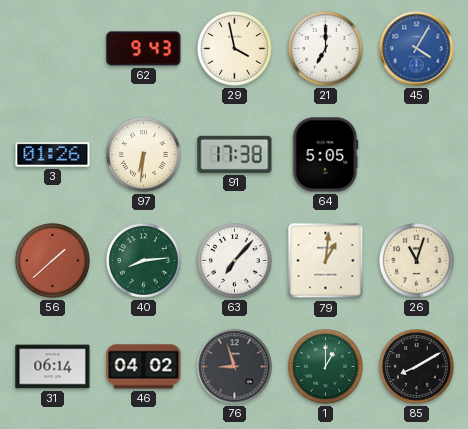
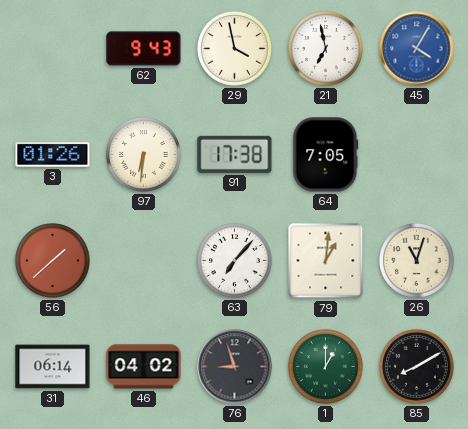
21: 7:00 -> 6:58
64: 5:05 -> 7:05
40: 8:14 -> none
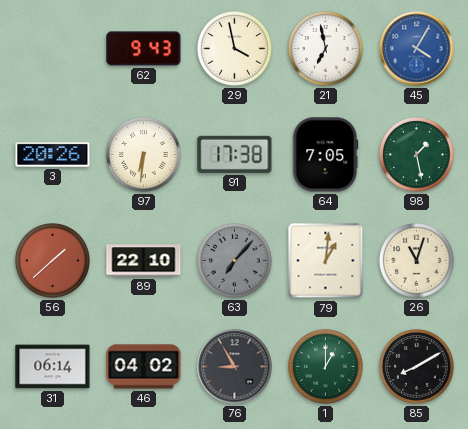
3: 01:26 -> 20:26
98: none -> 1:28
89: none -> 22:10
63 dial: white -> grey
76: 8:57 -> 8:55
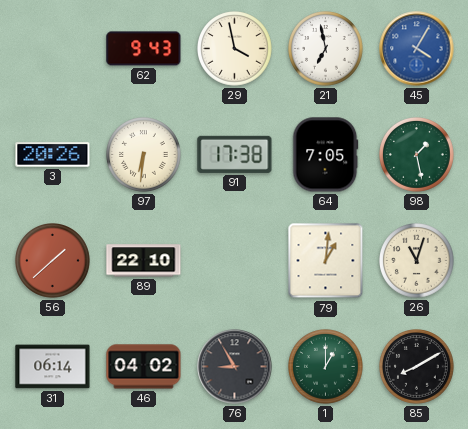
63: 7:07 -> none
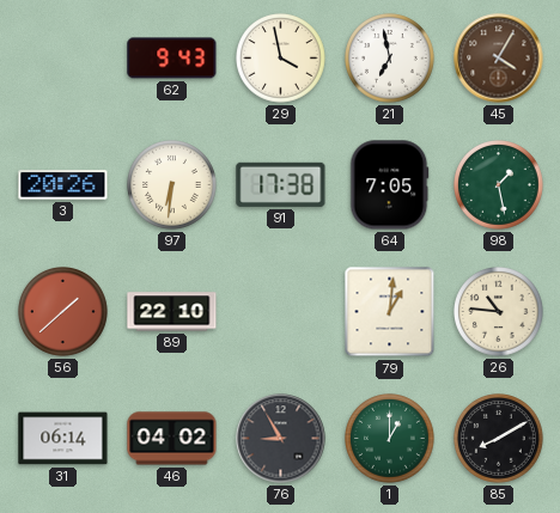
45 dial: blue -> brown
26: 11:03 -> 10:46
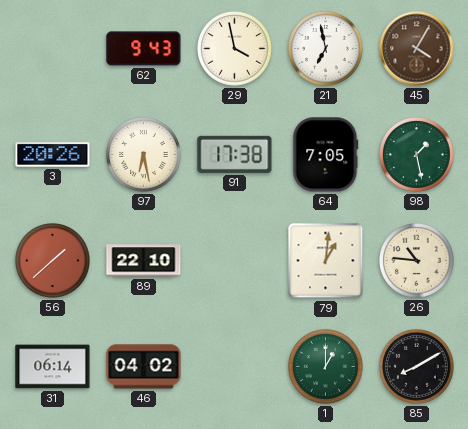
97: 6:31 -> 6:28
76: 8:55 -> none
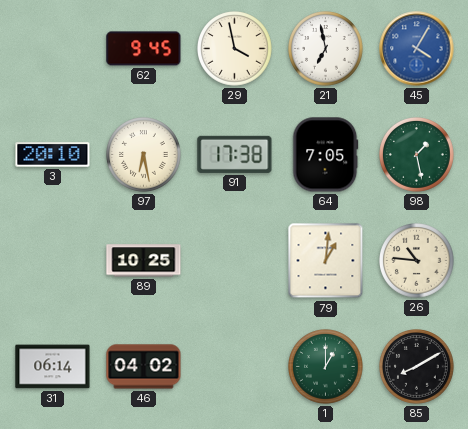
62: 9:43 -> 9:45
45 dial: brown -> blue
3: 20:26 -> 20:10
56: 1:38 -> none
89: 22:10 -> 10:25
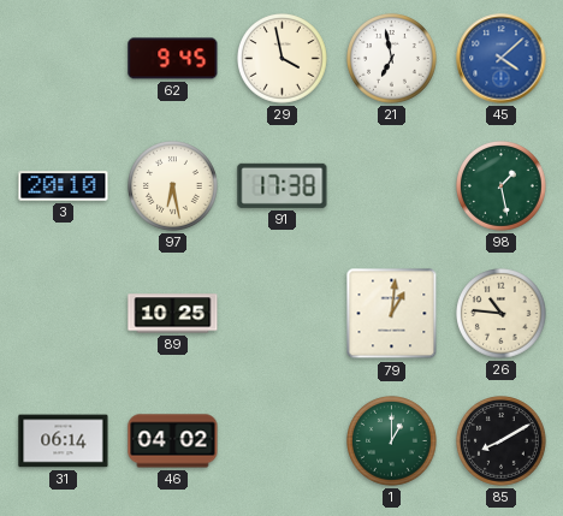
45: 4:05 -> 4:08
64: 7:05 -> none
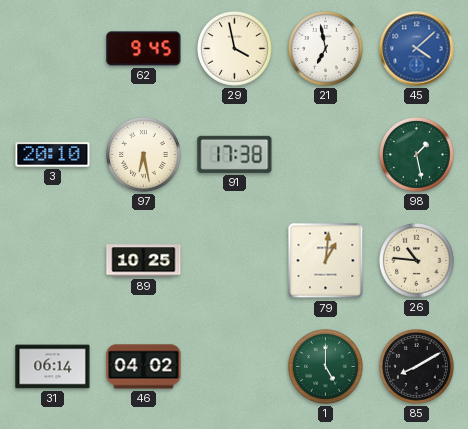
1: 1:00 -> 5:00
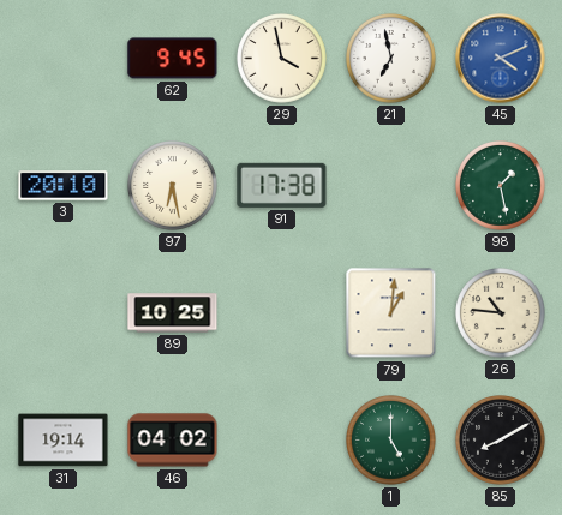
45: 4:08 -> 4:11
31: 06:14 -> 19:14
